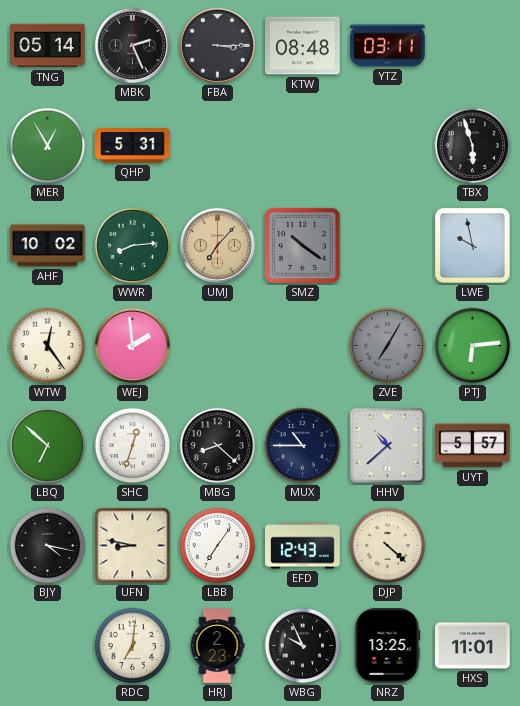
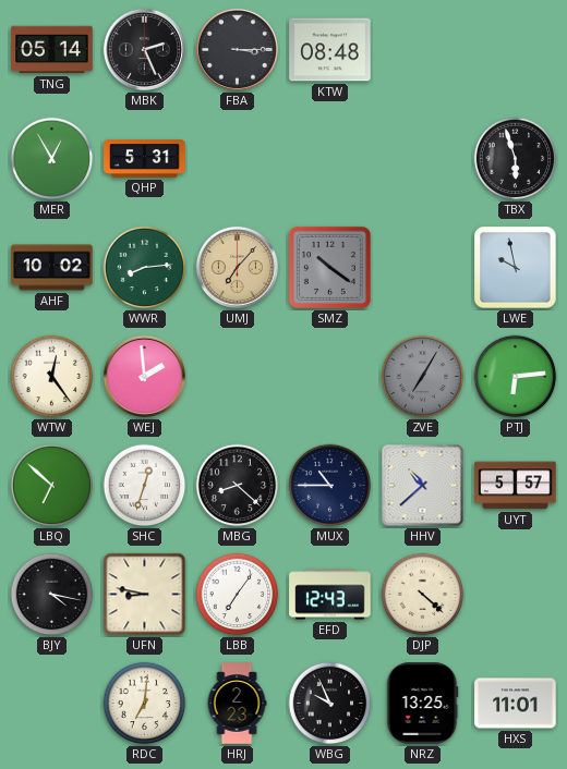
YTZ: 03:11 -> none
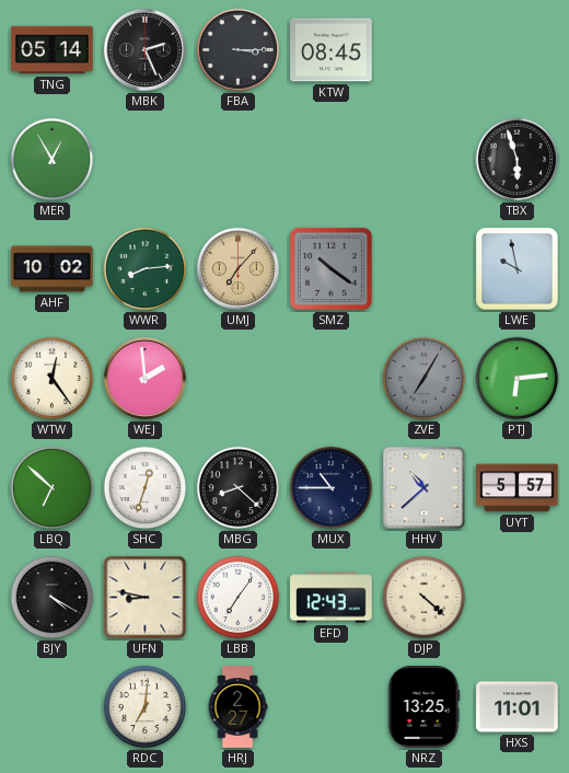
KTW: 08:48 -> 08:45
QHP: 5:31 -> none
BJY: 4:17 -> 4:20
HRJ: 2:23 -> 2:27
WBG: 9:56 -> none
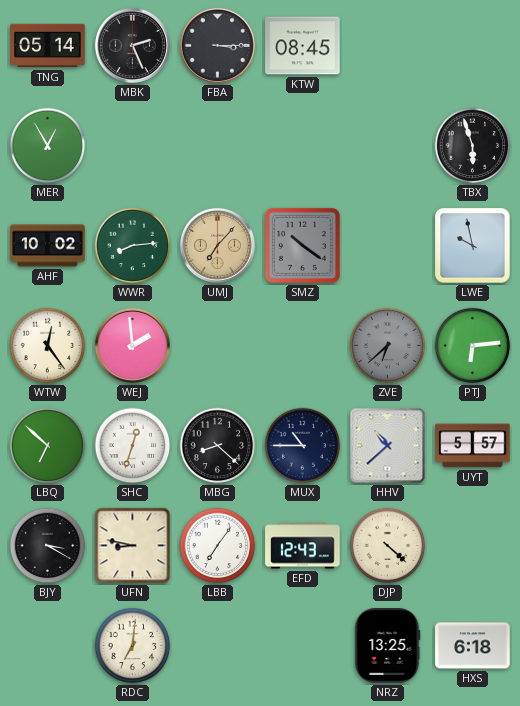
ZVE: 7:05 -> 6:38
BJY: 4:20 -> 3:20
HRJ: 2:27 -> none
HXS: 11:01 -> 6:18
